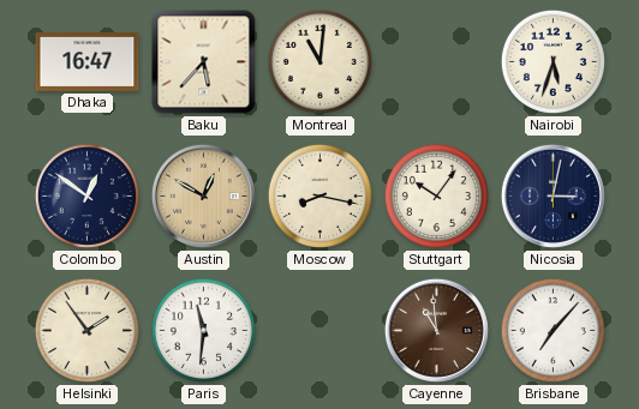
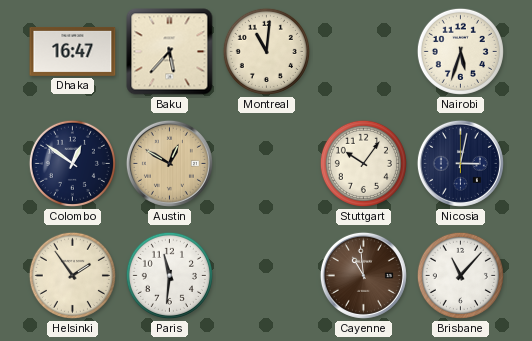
Moscow: 8:17 -> none
Brisbane: 7:07 -> 11:07
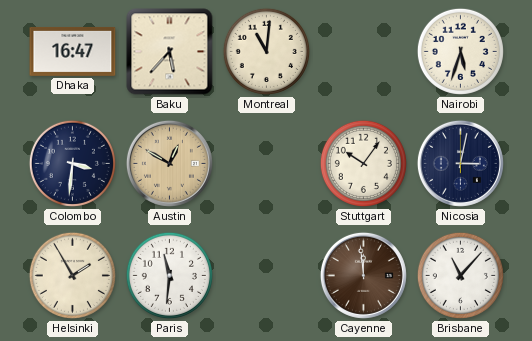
Colombo: 12:51 -> 3:31
Helsinki: 1:54 -> 1:55
Cayenne: 10:59 -> 11:59
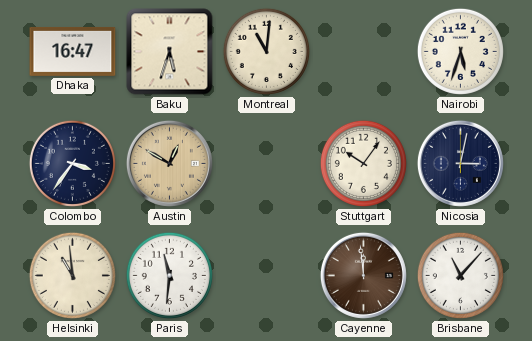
Baku: 5:37 -> 5:33
Colombo: 3:31 -> 3:36
Helsinki: 1:55 -> 10:59
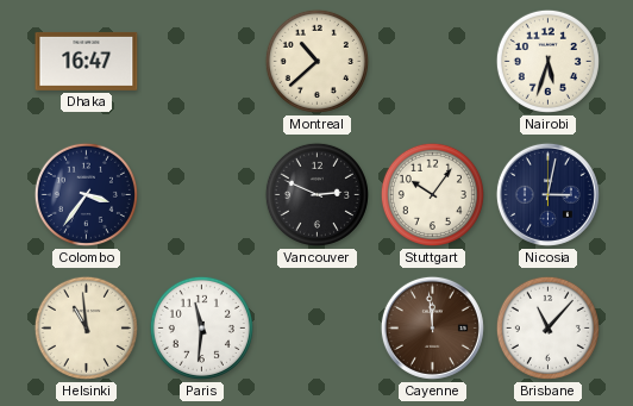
Baku: 5:33 -> none
Montreal: 11:01 -> 10:38
Austin: 12:50 -> none
Vancouver: none -> 2:49
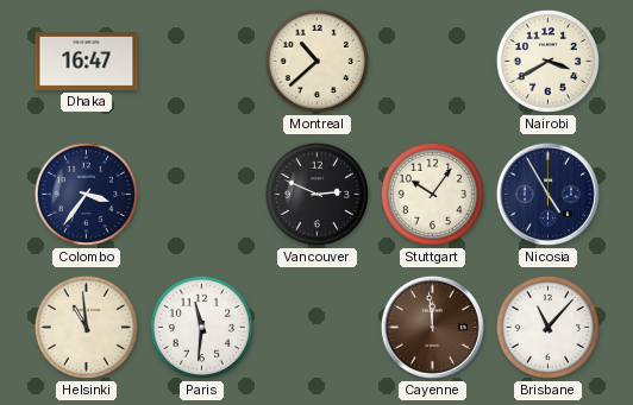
Nairobi: 5:33 -> 3:40
Nicosia: 3:02 -> 4:55
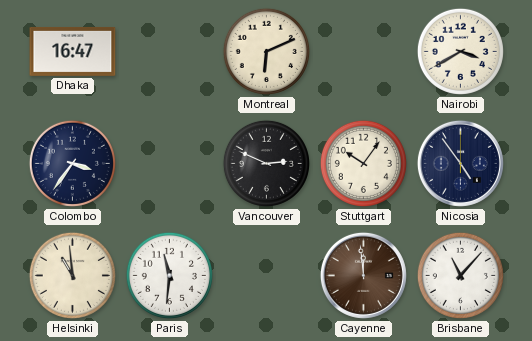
Montreal: 10:38 -> 6:11
Nicosia: 4:55 -> 4:54
